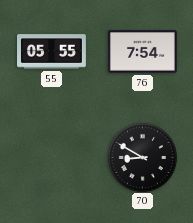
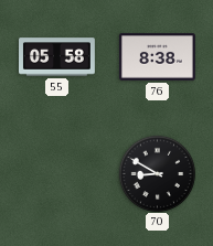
55: 05:55 -> 05:58
76: 7:54 -> 8:38
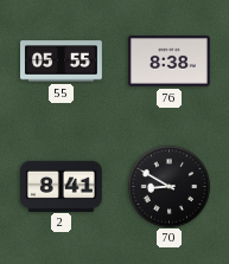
55: 05:58 -> 05:55
2: none -> 8:41
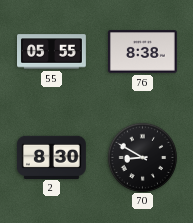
2: 8:41 -> 8:30
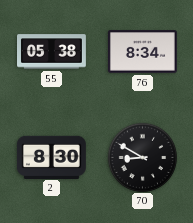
55: 05:55 -> 05:38
76: 8:38 -> 8:34
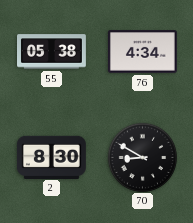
76: 8:34 -> 4:34
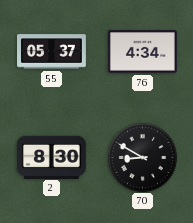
55: 05:38 -> 05:37
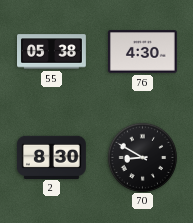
55: 05:37 -> 05:38
76: 4:34 -> 4:30
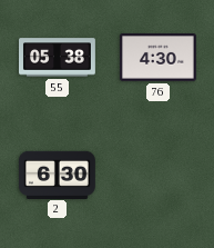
2: 8:30 -> 6:30
70: 8:50 -> none
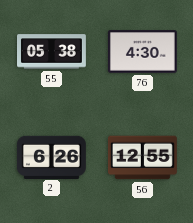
2: 6:30 -> 6:26
56: none -> 12:55
